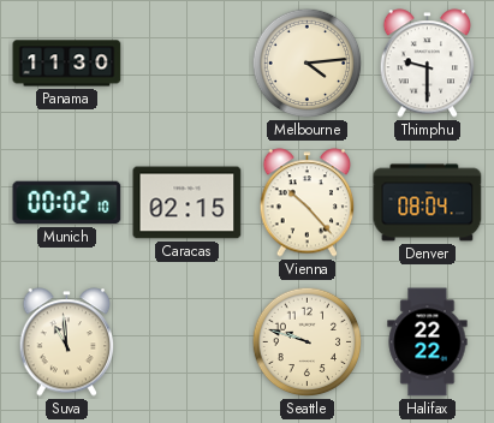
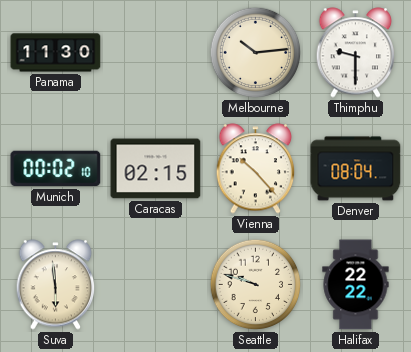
Melbourne: 4:14 -> 10:14
Suva: 10:59 -> 5:59
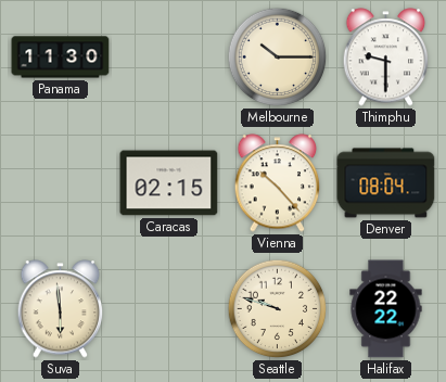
Melbourne: 10:14 -> 10:15
Munich: 00:02 -> none
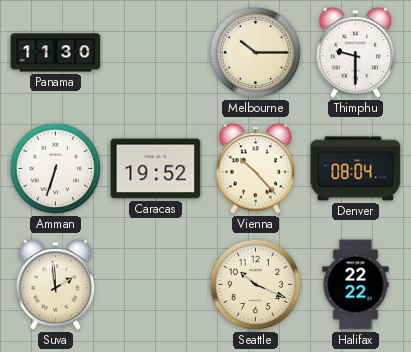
Amman: none -> 6:33
Caracas: 02:15 -> 19:52
Suva: 5:59 -> 1:59
Seattle: 9:48 -> 10:19
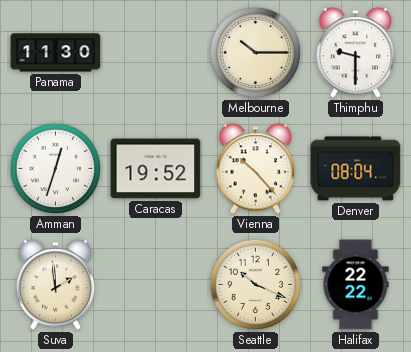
Amman: 6:33 -> 12:33
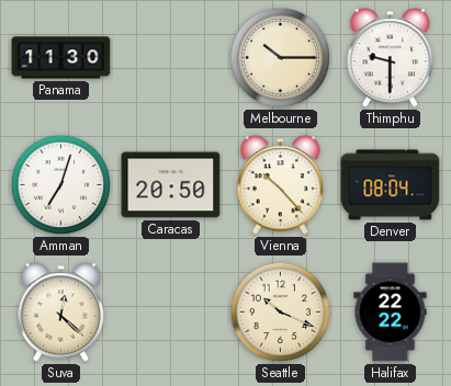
Amman: 12:33 -> 7:03
Caracas: 19:52 -> 20:50
Suva: 1:59 -> 12:22
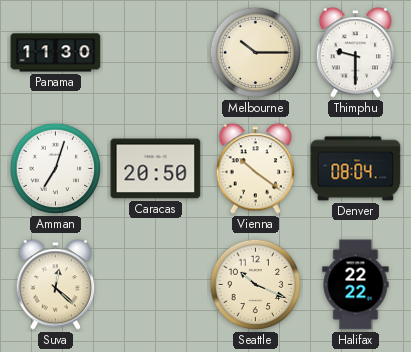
Vienna: 10:23 -> 10:21
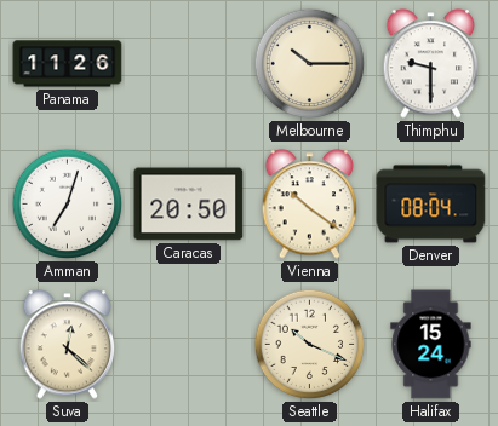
Panama: 11:30 -> 11:26
Halifax: 22:22 -> 15:24
